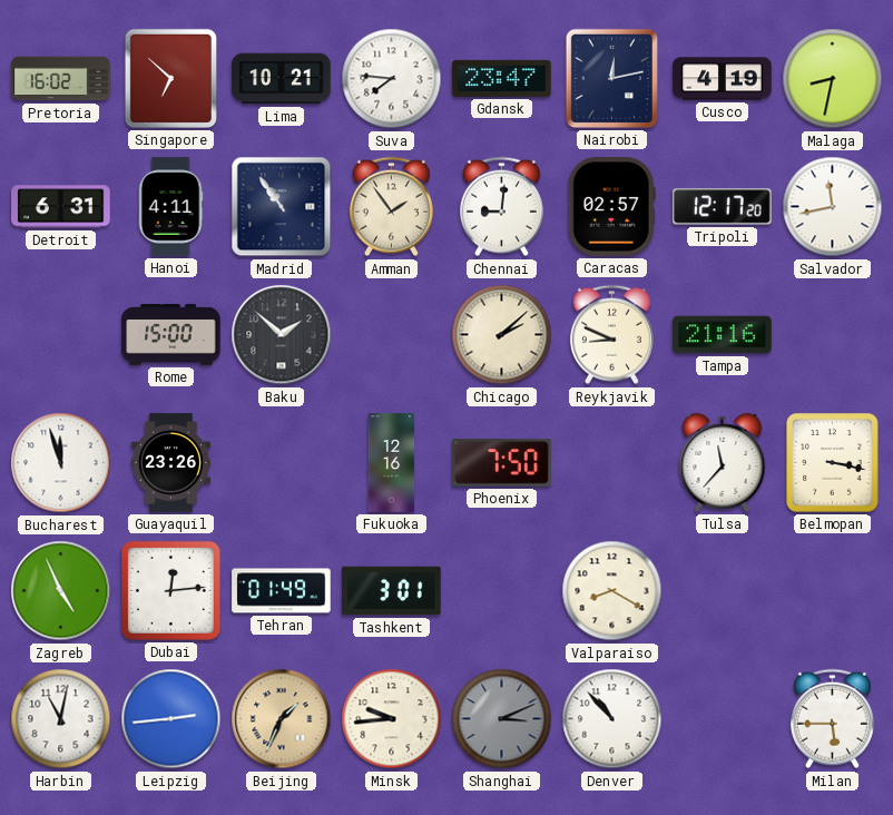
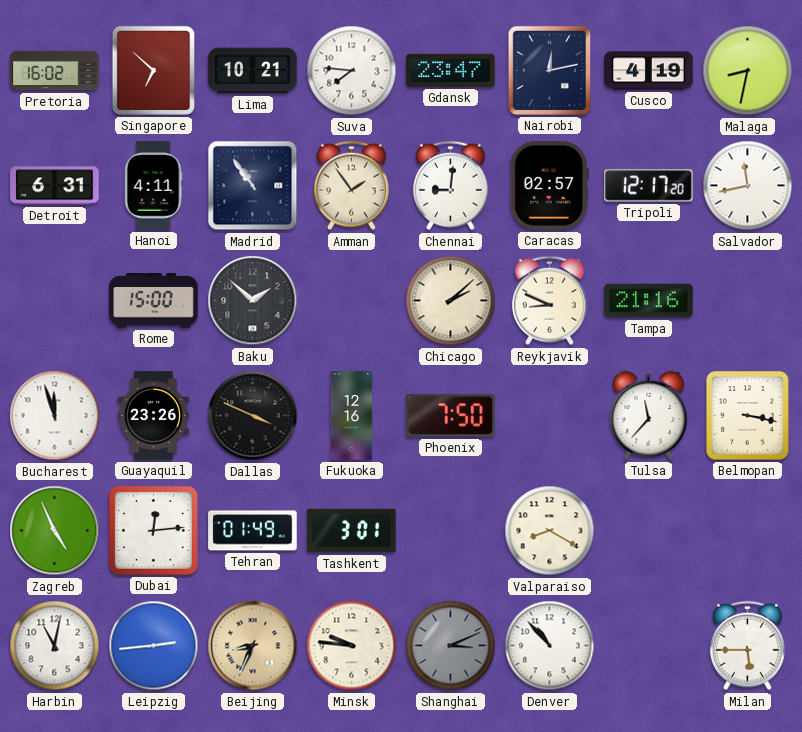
Dallas: none -> 3:49
Beijing: 1:34 -> 8:34
Minsk: 9:44 -> 9:46
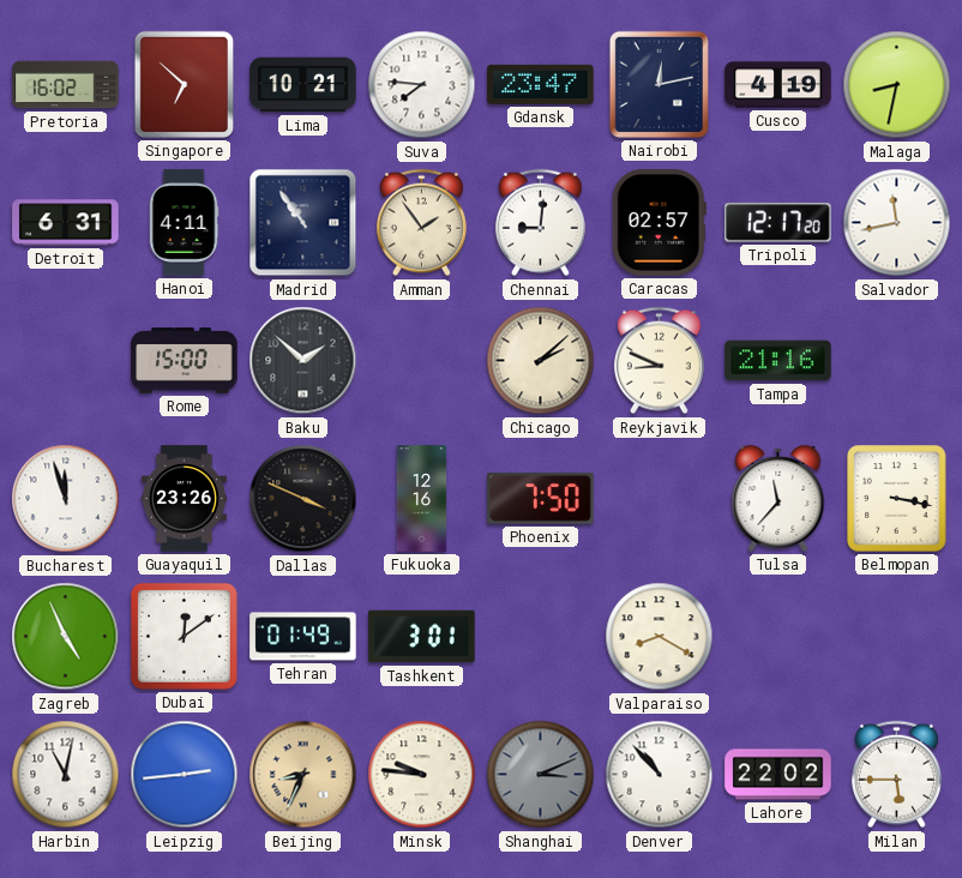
Dubai: 12:14 -> 12:09
Lahore: none -> 22:02
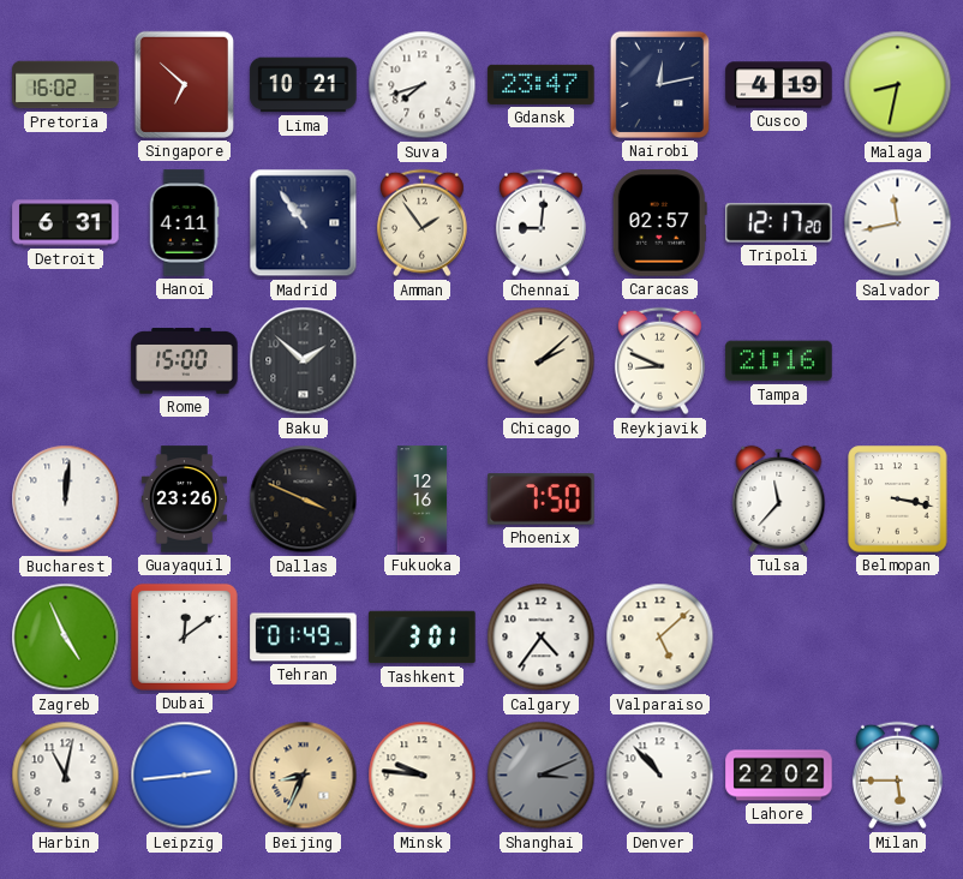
Suva: 7:46 -> 7:42
Bucharest: 11:57 -> 12:01
Calgary: none -> 4:36
Valparaiso: 8:20 -> 5:08
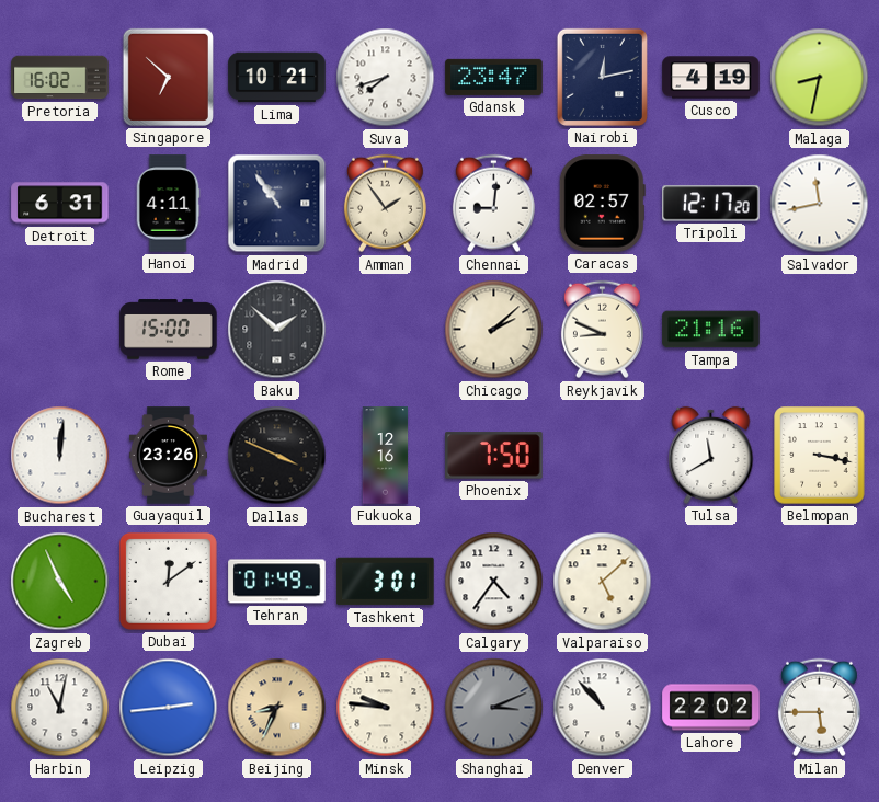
Tulsa: 11:37 -> 11:40
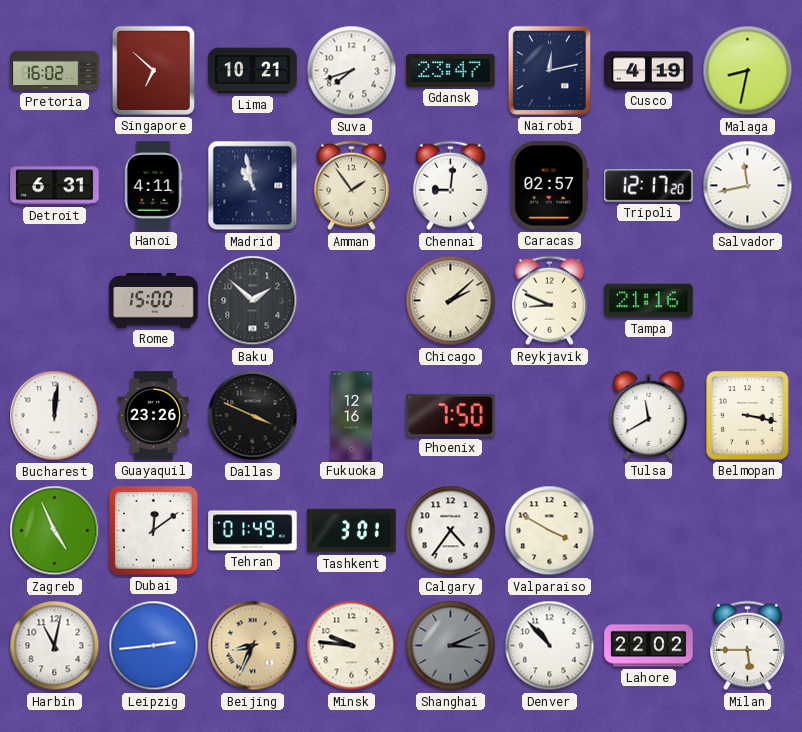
Madrid: 10:54 -> 10:58
Valparaiso: 5:08 -> 3:50
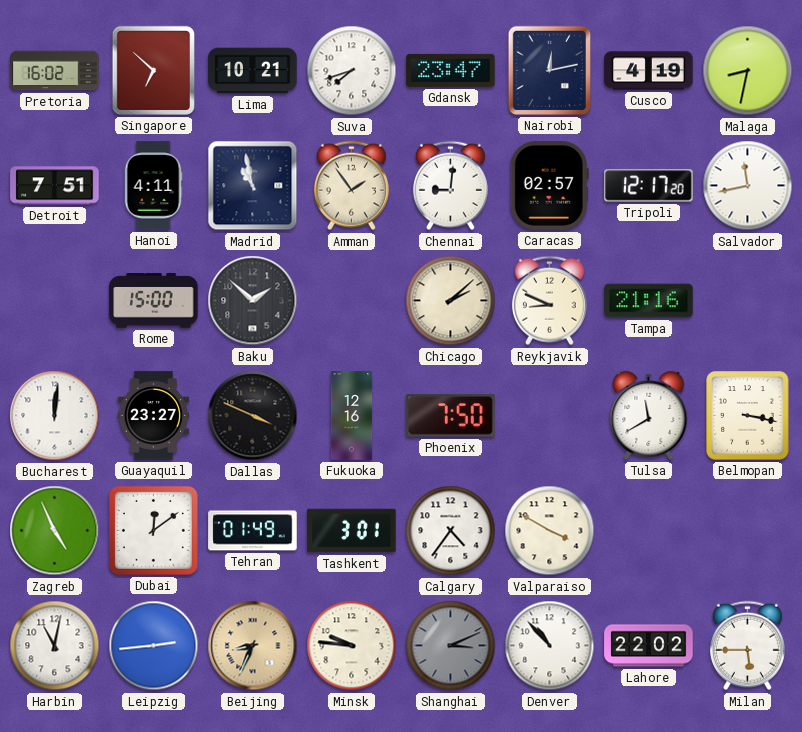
Detroit: 6:31 -> 7:51
Guayaquil: 23:26 -> 23:27
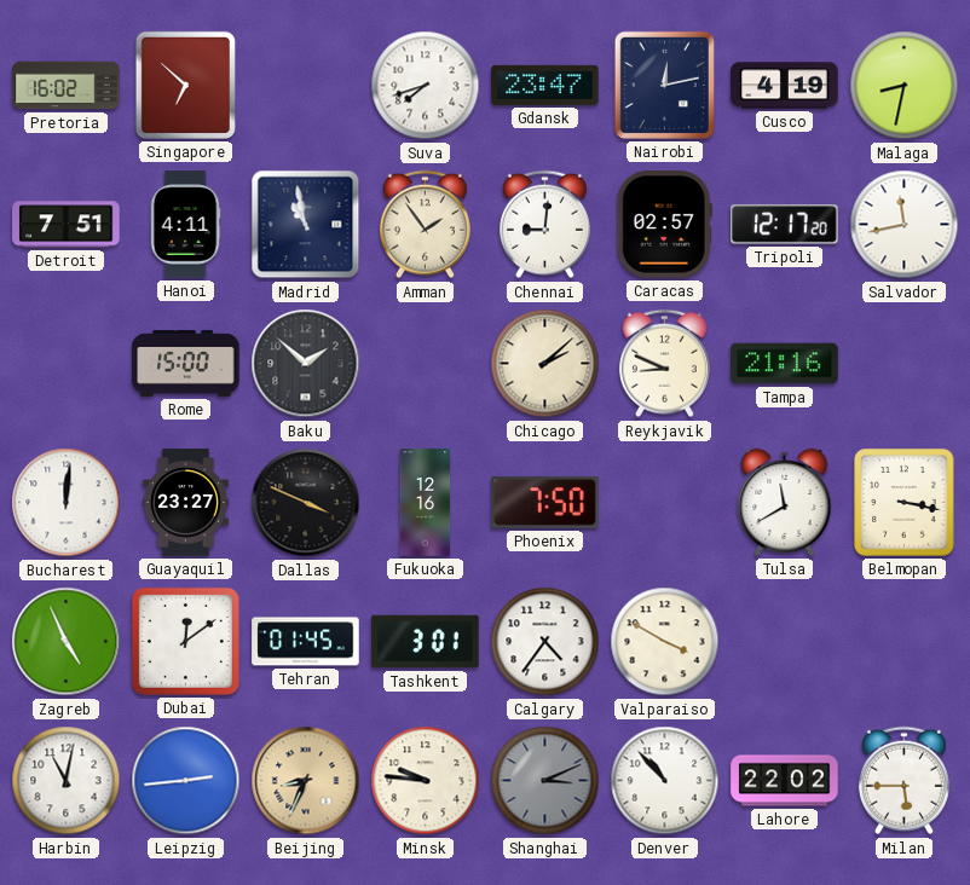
Lima: 10:21 -> none
Tehran: 01:49 -> 01:45
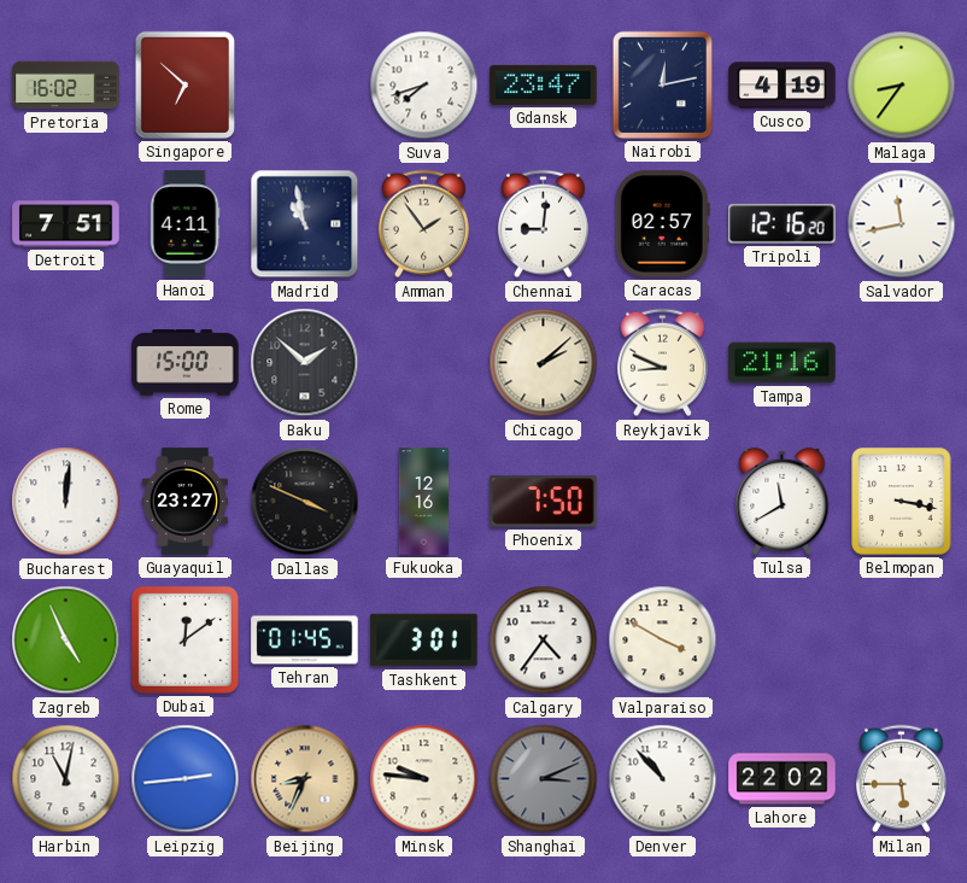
Malaga: 8:32 -> 8:36
Tripoli: 12:17 -> 12:16
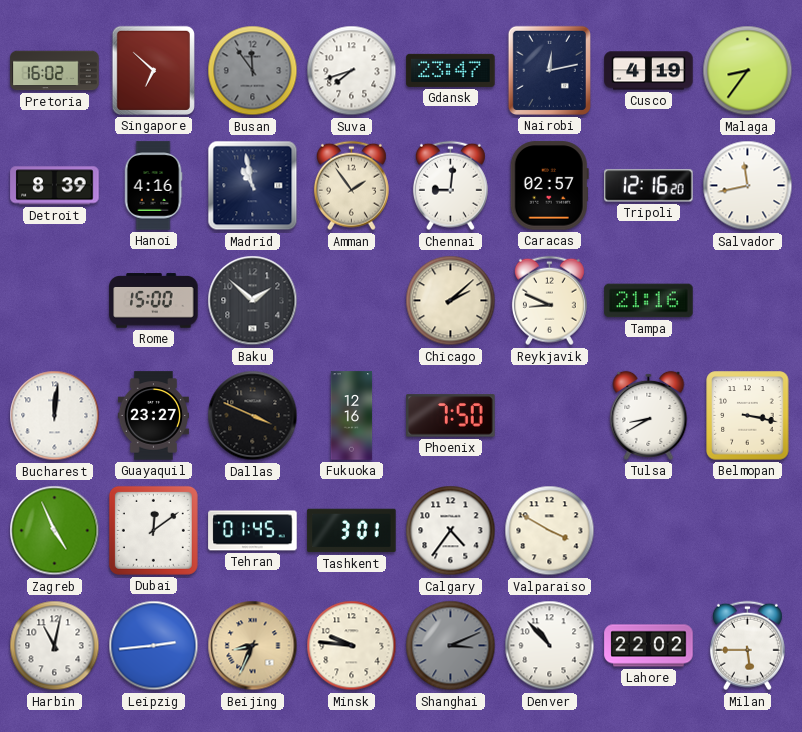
Busan: none -> 11:54
Detroit: 7:51 -> 8:39
Hanoi: 4:11 -> 4:16
Tulsa: 11:40 -> 8:40
